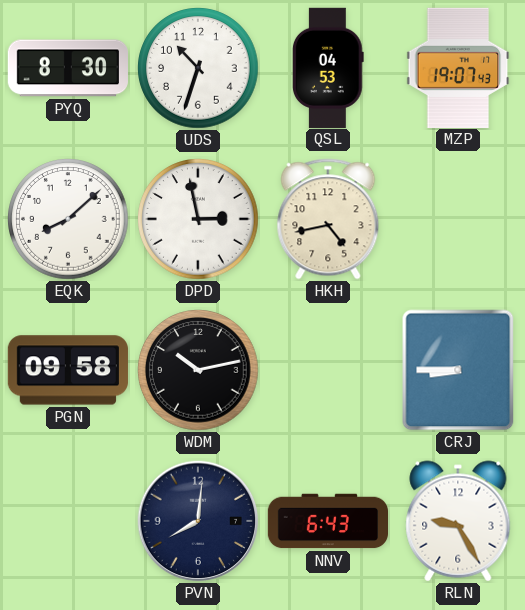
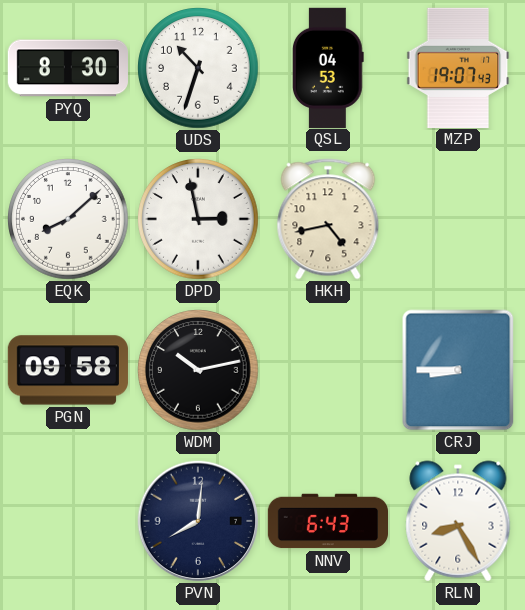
RLN: 9:25 -> 8:25
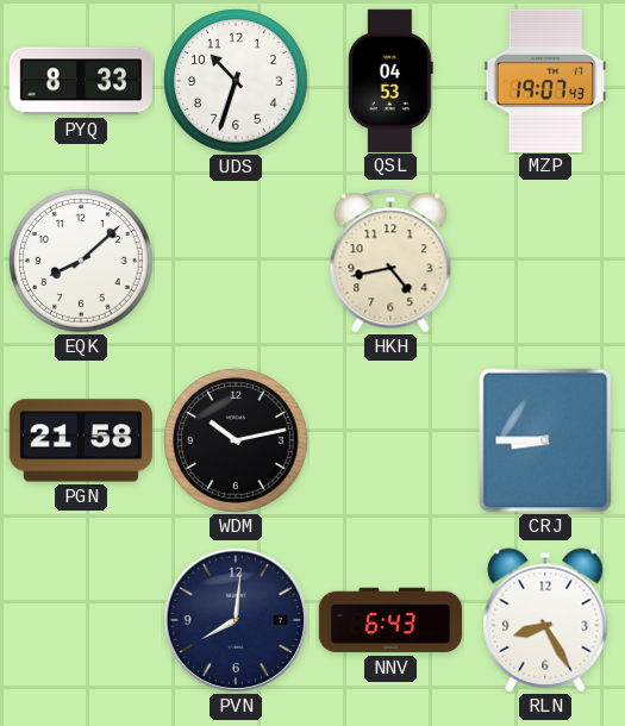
PYQ: 8:30 -> 8:33
DPD: 2:58 -> none
PGN: 09:58 -> 21:58
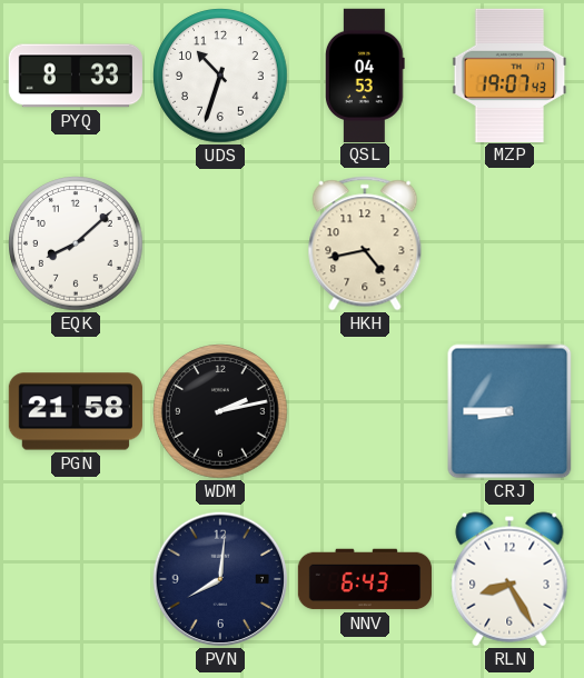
WDM: 10:13 -> 2:13
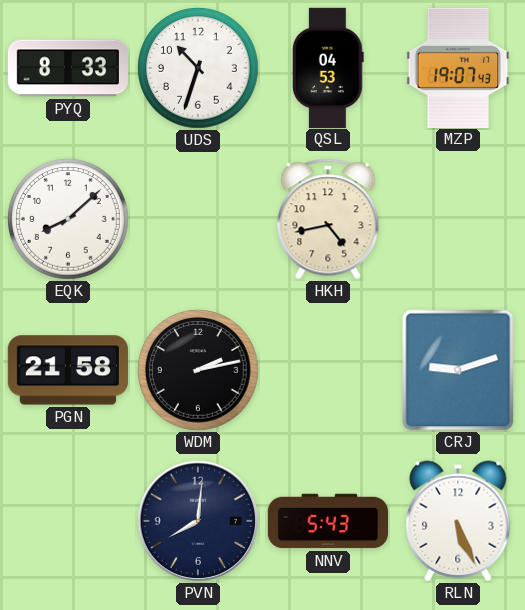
CRJ: 8:45 -> 9:12
NNV: 6:43 -> 5:43
RLN: 8:25 -> 5:26
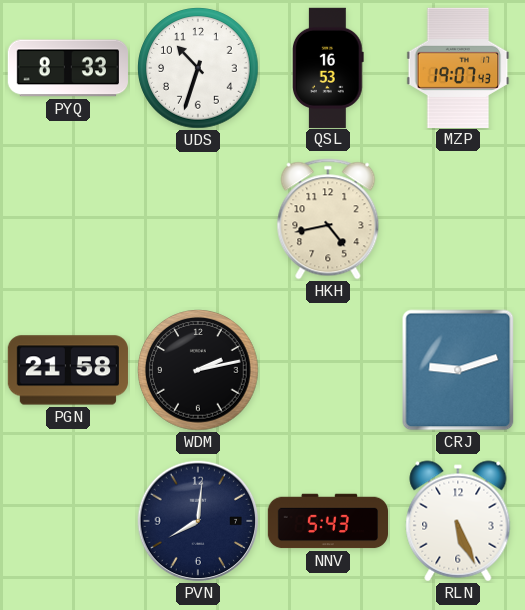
QSL: 04:53 -> 16:53
EQK: 8:08 -> none
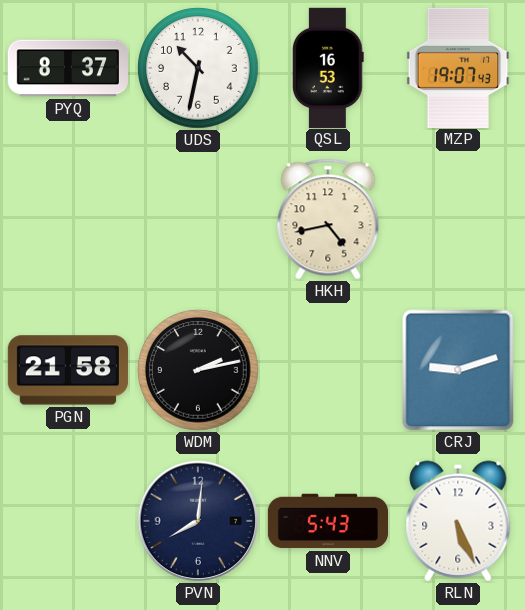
PYQ: 8:33 -> 8:37
UDS: 10:33 -> 10:32
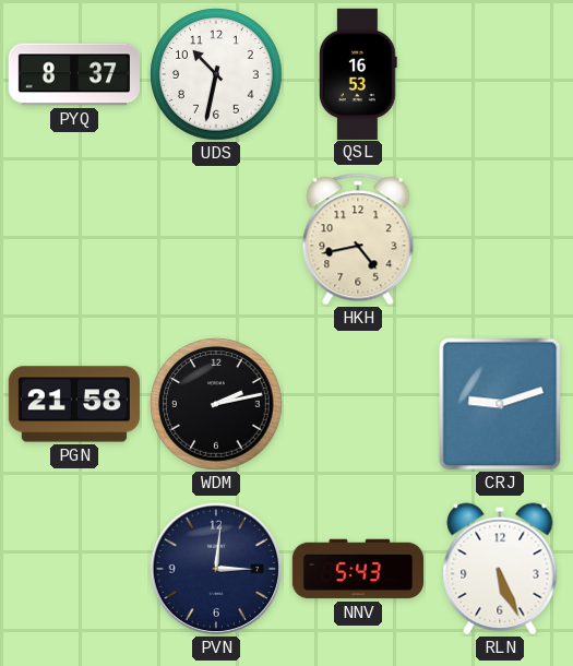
MZP: 19:07 -> none
PVN: 8:01 -> 3:01
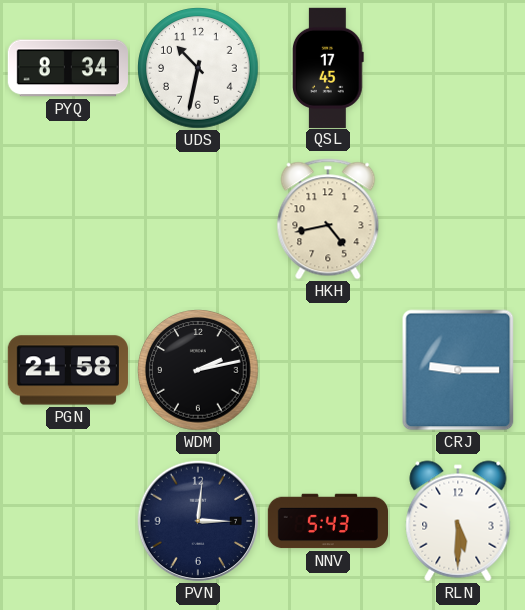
PYQ: 8:37 -> 8:34
QSL: 16:53 -> 17:45
CRJ: 9:12 -> 9:15
RLN: 5:26 -> 5:30
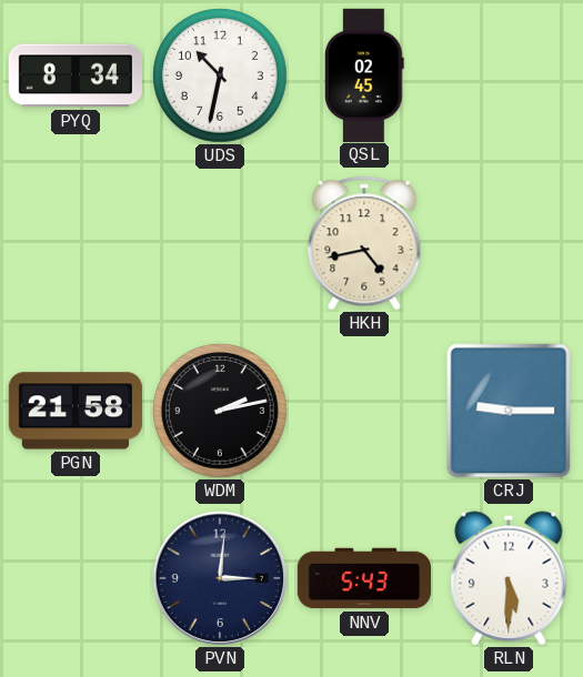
QSL: 17:45 -> 02:45
